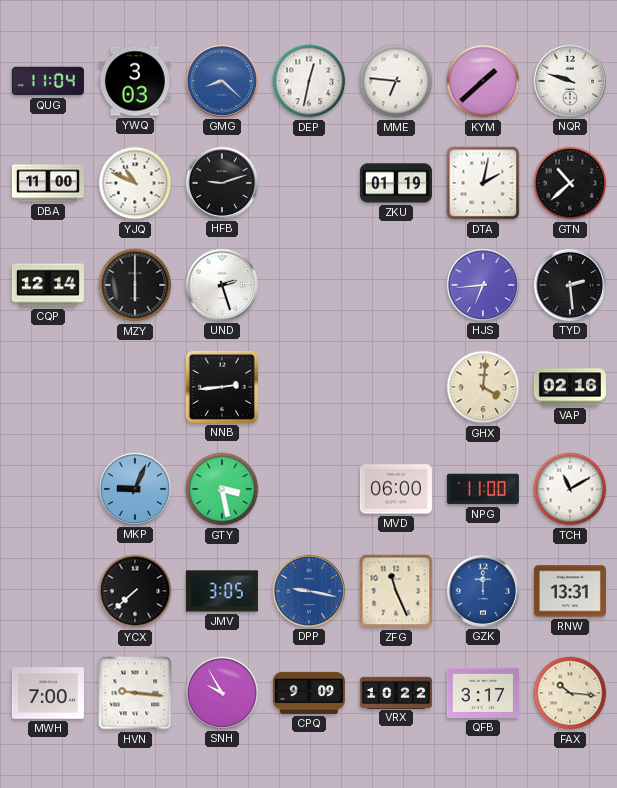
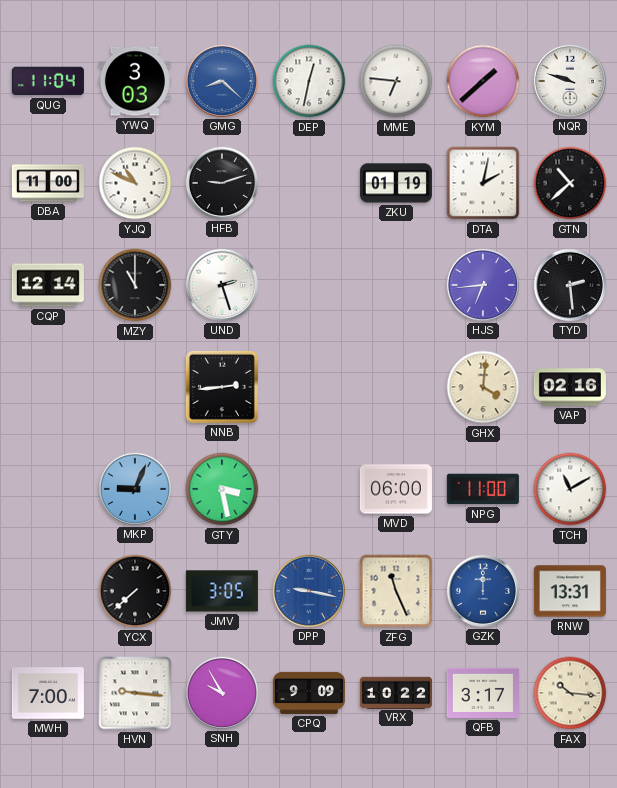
MZY: 6:00 -> 11:00
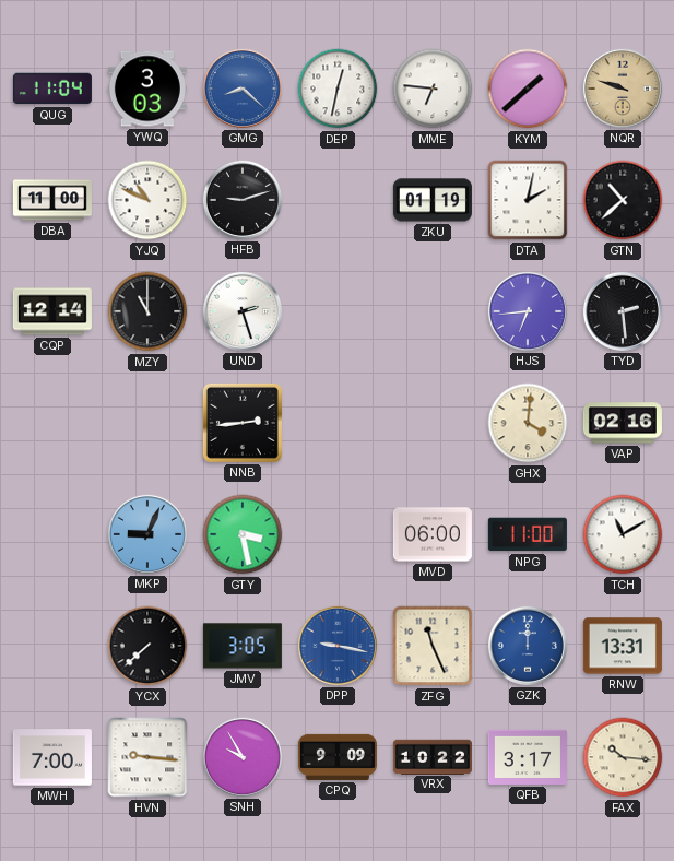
NQR dial: white -> champagne
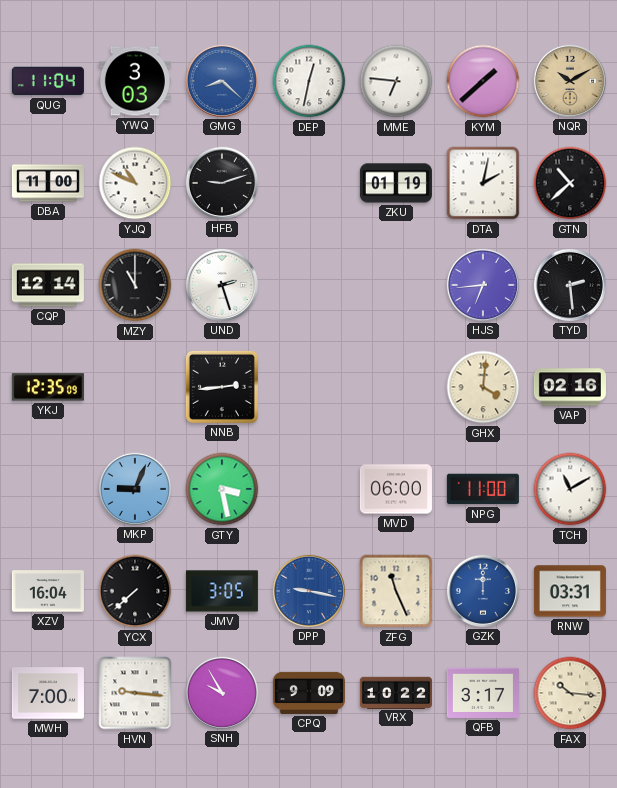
NQR: 9:48 -> 10:10
YKJ: none -> 12:35
XZV: none -> 16:04
RNW: 13:31 -> 03:31
